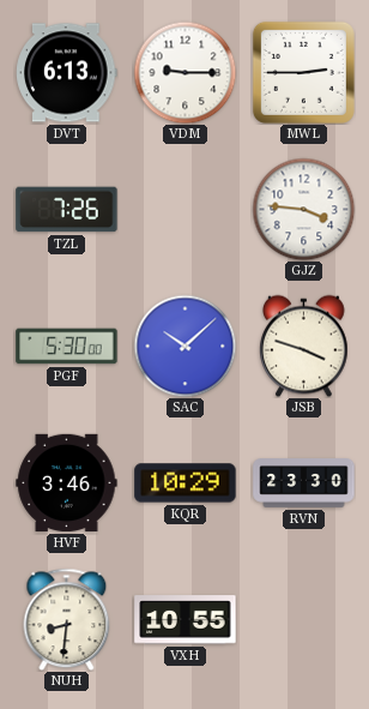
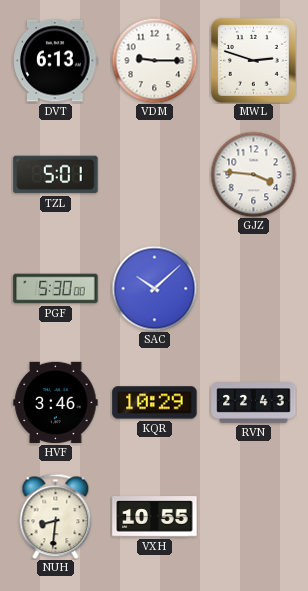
MWL: 2:45 -> 2:48
TZL: 7:26 -> 5:01
JSB: 3:48 -> none
RVN: 23:30 -> 22:43
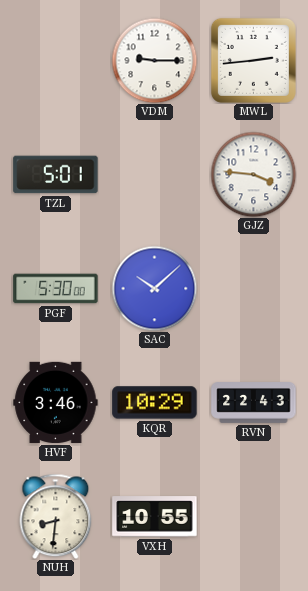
DVT: 6:13 -> none
MWL: 2:48 -> 2:44
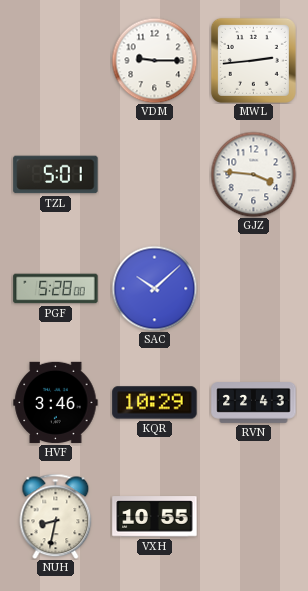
PGF: 5:30 -> 5:28
NUH: 8:31 -> 8:32
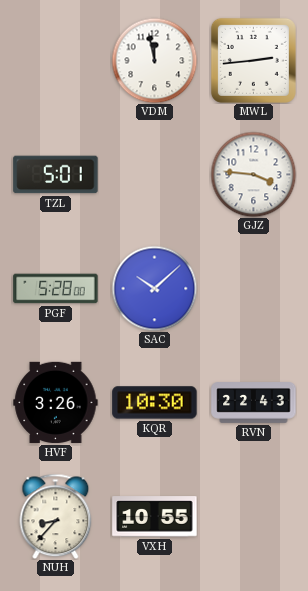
VDM: 9:15 -> 11:58
HVF: 3:46 -> 3:26
KQR: 10:29 -> 10:30
NUH: 8:32 -> 8:37
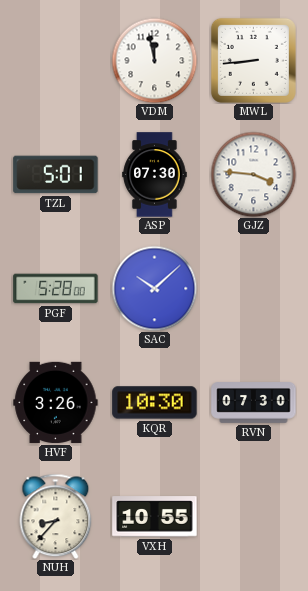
MWL: 2:44 -> 8:44
ASP: none -> 07:30
RVN: 22:43 -> 07:30
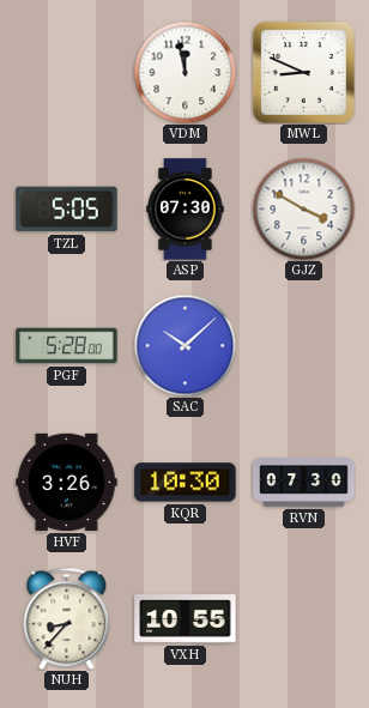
MWL: 8:44 -> 8:49
TZL: 5:01 -> 5:05
GJZ: 3:46 -> 3:50
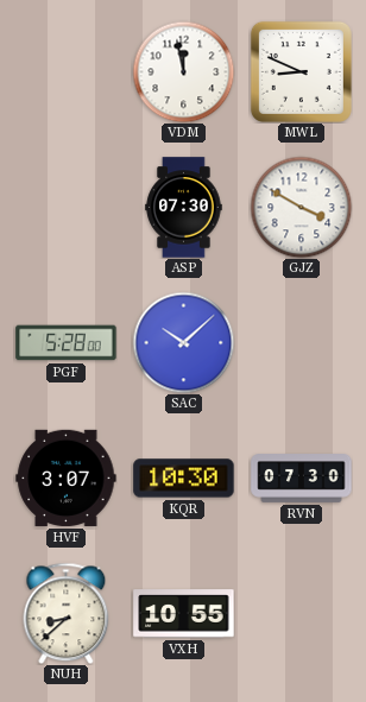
TZL: 5:05 -> none
HVF: 3:26 -> 3:07
NUH: 8:37 -> 8:38
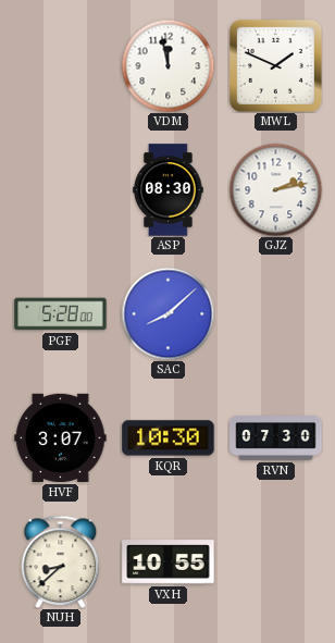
MWL: 8:49 -> 1:49
ASP: 07:30 -> 08:30
GJZ: 3:50 -> 2:13
SAC: 10:08 -> 8:08
